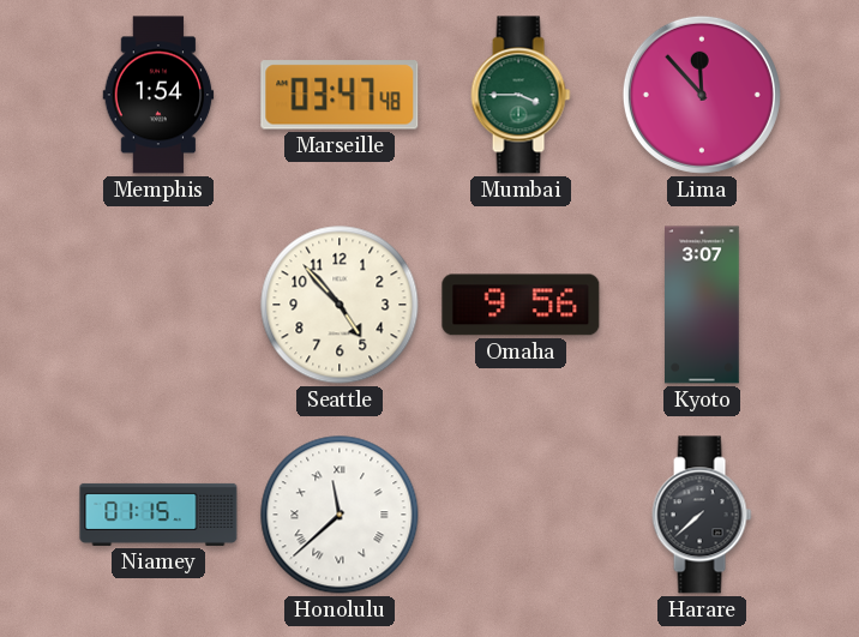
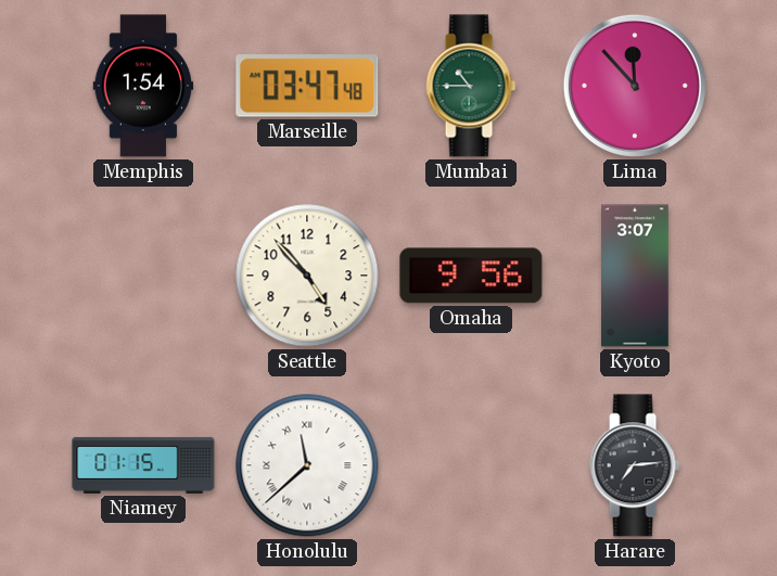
Mumbai: 3:45 -> 10:45
Harare: 7:38 -> 7:14
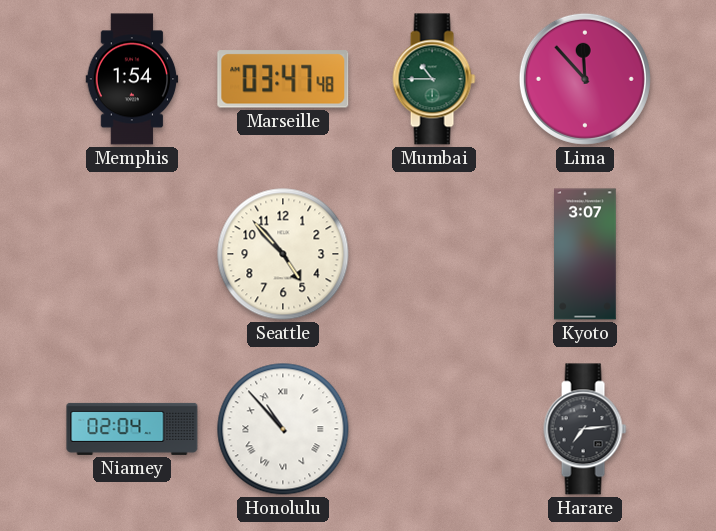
Omaha: 9:56 -> none
Niamey: 01:15 -> 02:04
Honolulu: 11:38 -> 10:53
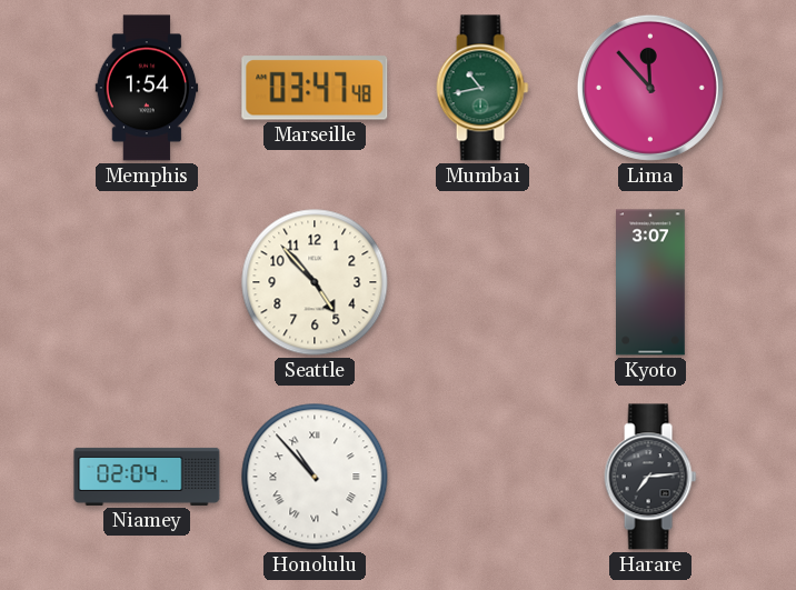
Mumbai: 10:45 -> 10:43
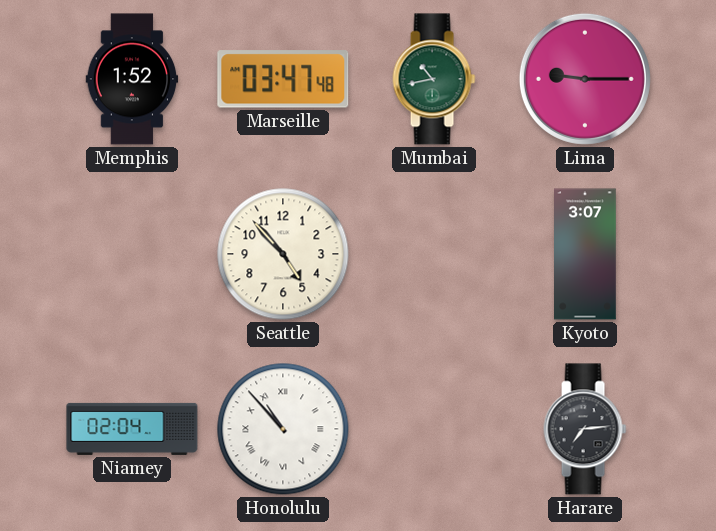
Memphis: 1:54 -> 1:52
Lima: 11:53 -> 9:15
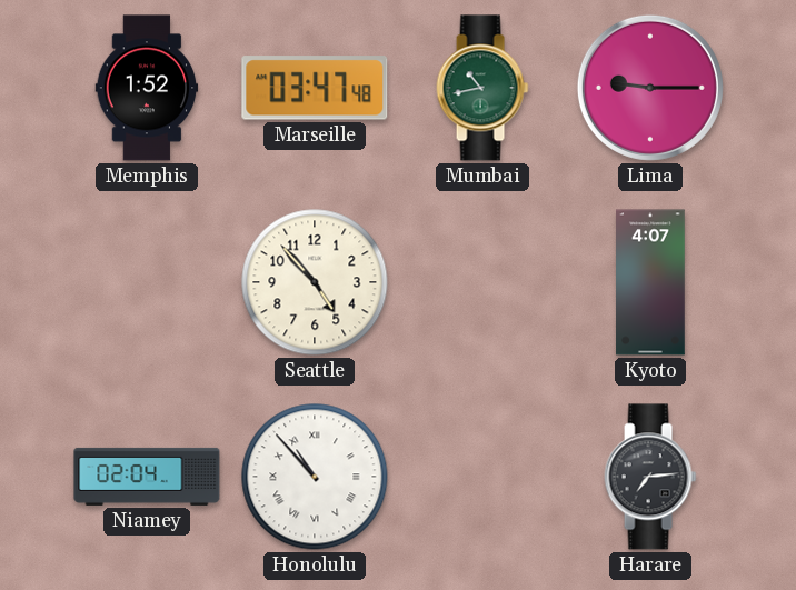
Kyoto: 3:07 -> 4:07
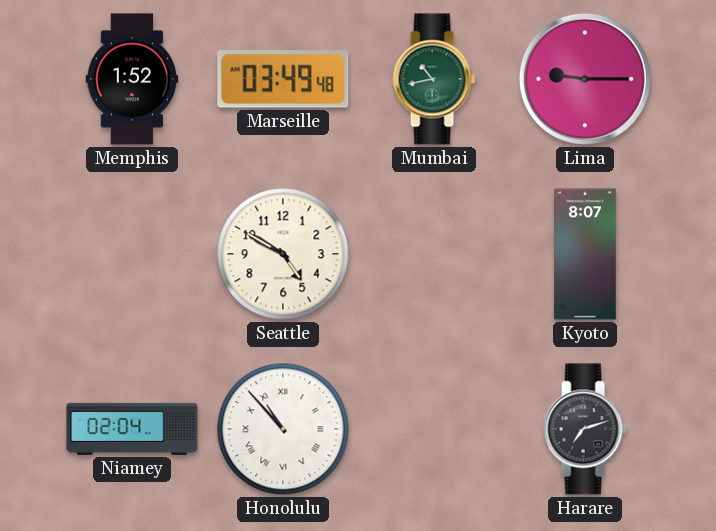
Marseille: 03:47 -> 03:49
Seattle: 4:53 -> 4:50
Kyoto: 4:07 -> 8:07
Harare: 7:14 -> 7:12
